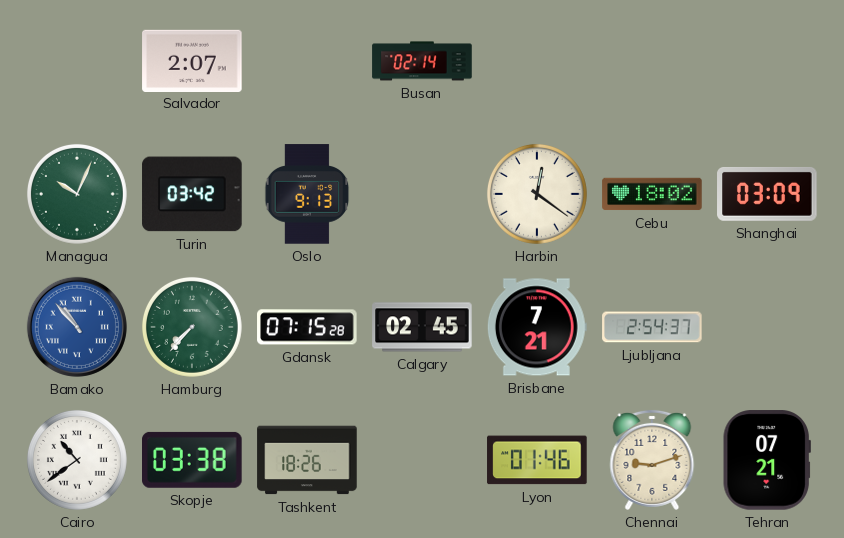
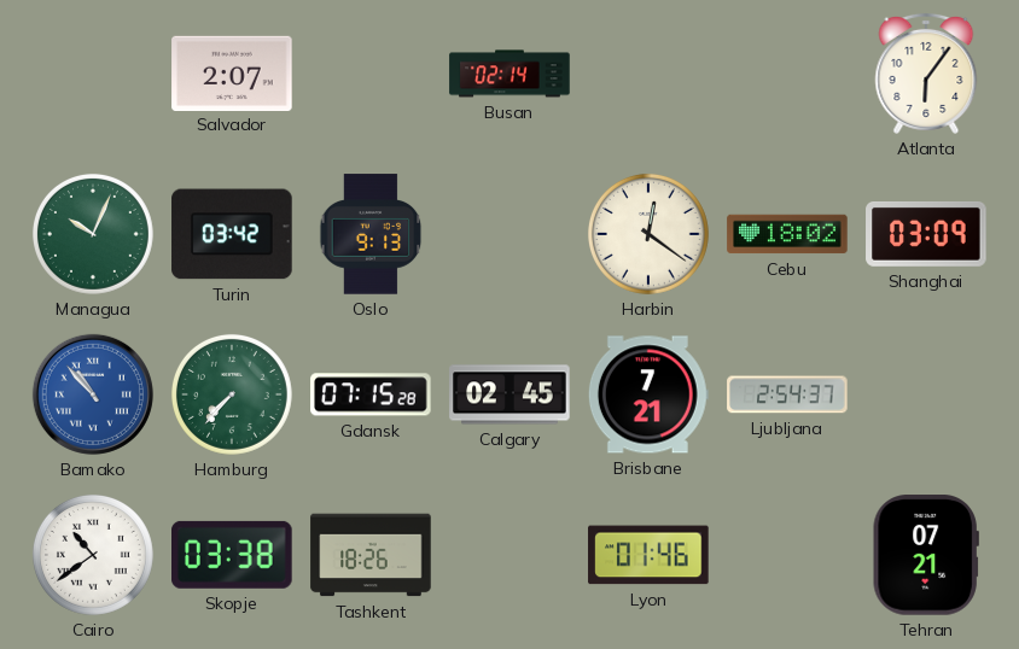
Atlanta: none -> 6:06
Chennai: 9:12 -> none
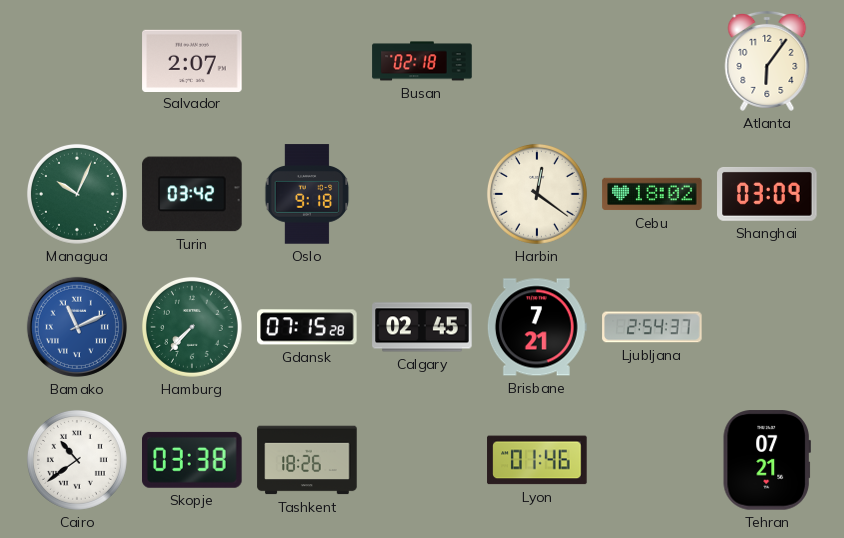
Busan: 02:14 -> 02:18
Oslo: 9:13 -> 9:18
Bamako: 10:53 -> 11:11
